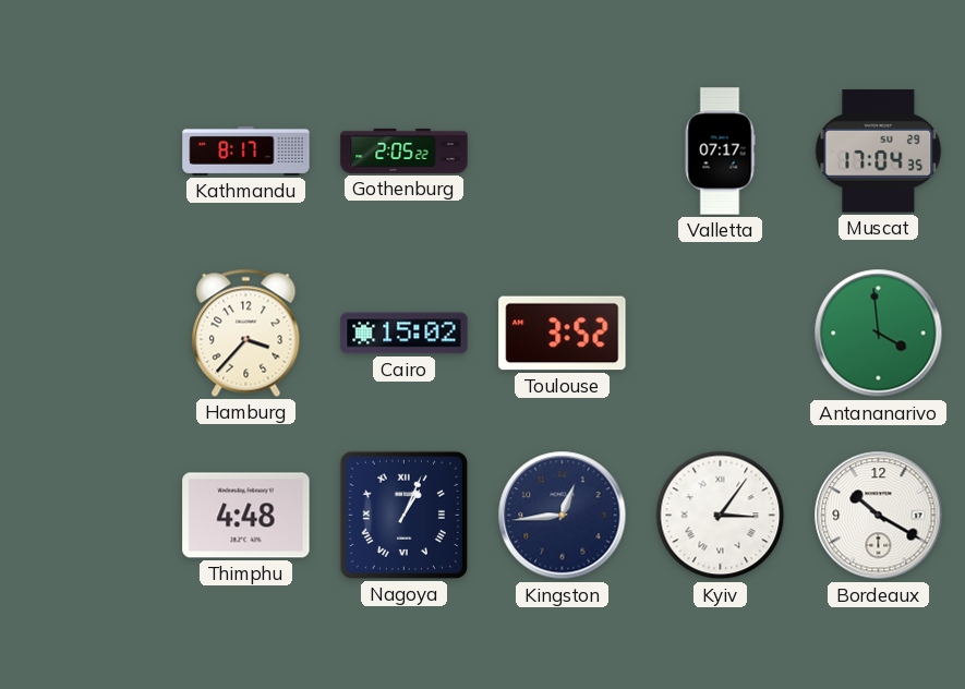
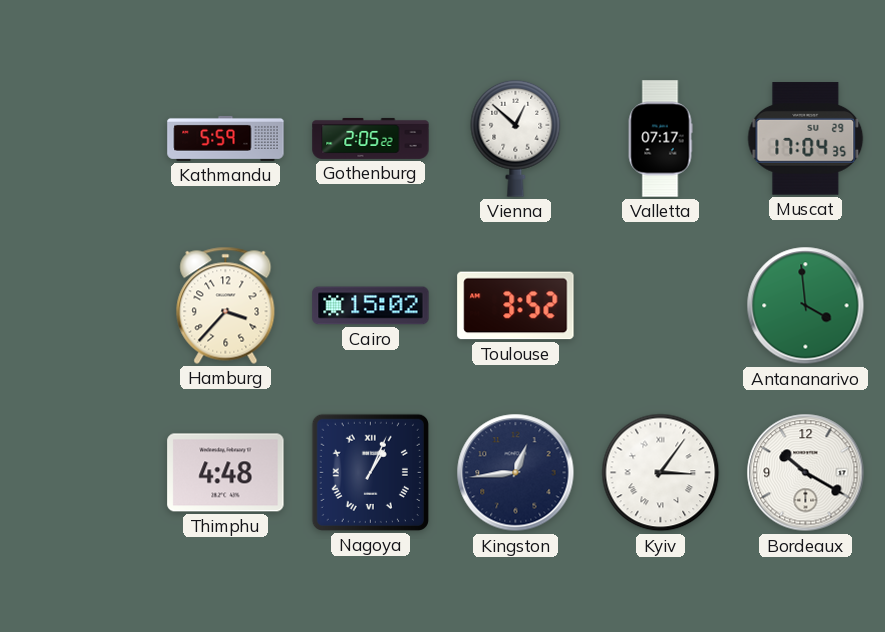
Kathmandu: 8:17 -> 5:59
Vienna: none -> 12:52
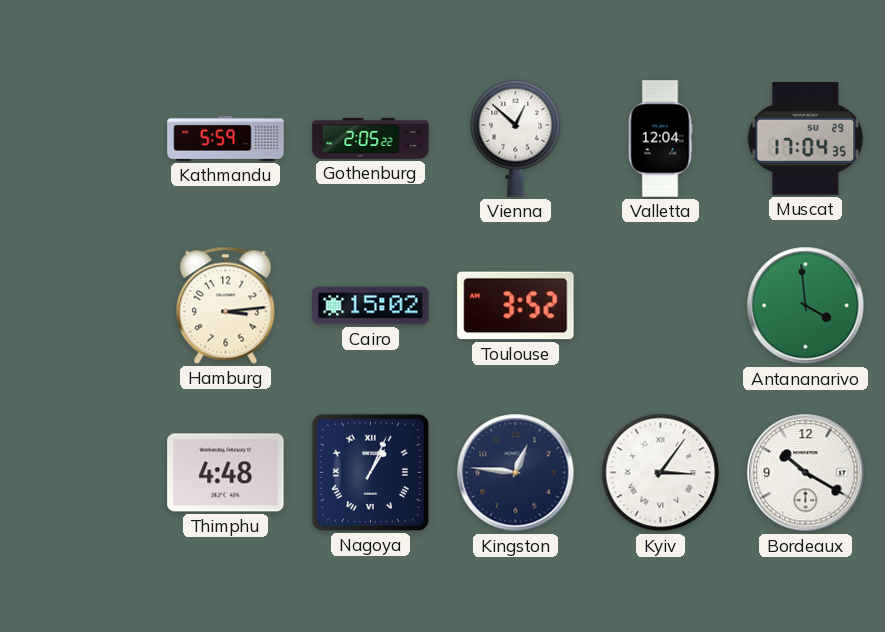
Valletta: 07:17 -> 12:04
Hamburg: 3:37 -> 3:14
Kingston: 12:44 -> 12:46
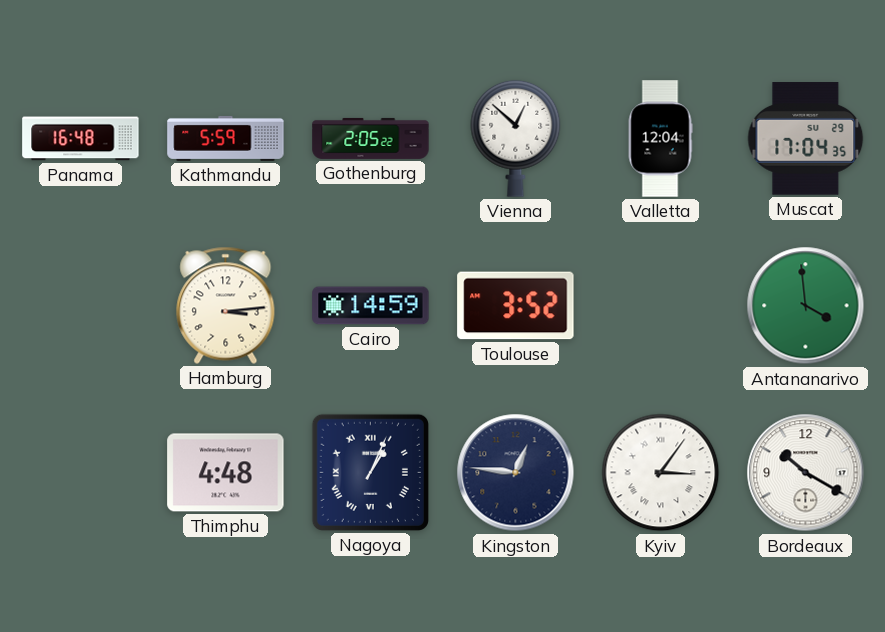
Panama: none -> 16:48
Cairo: 15:02 -> 14:59
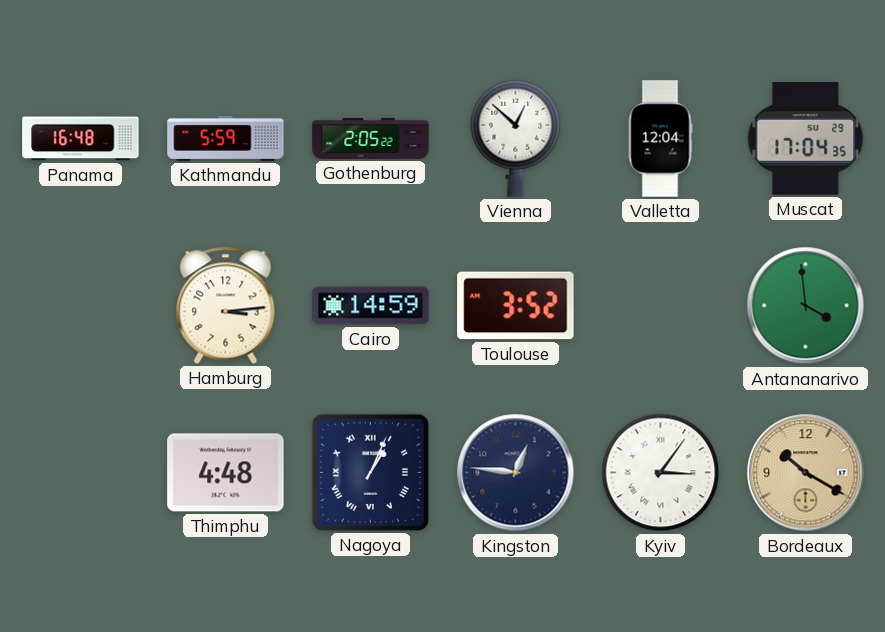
Bordeaux dial: white -> champagne
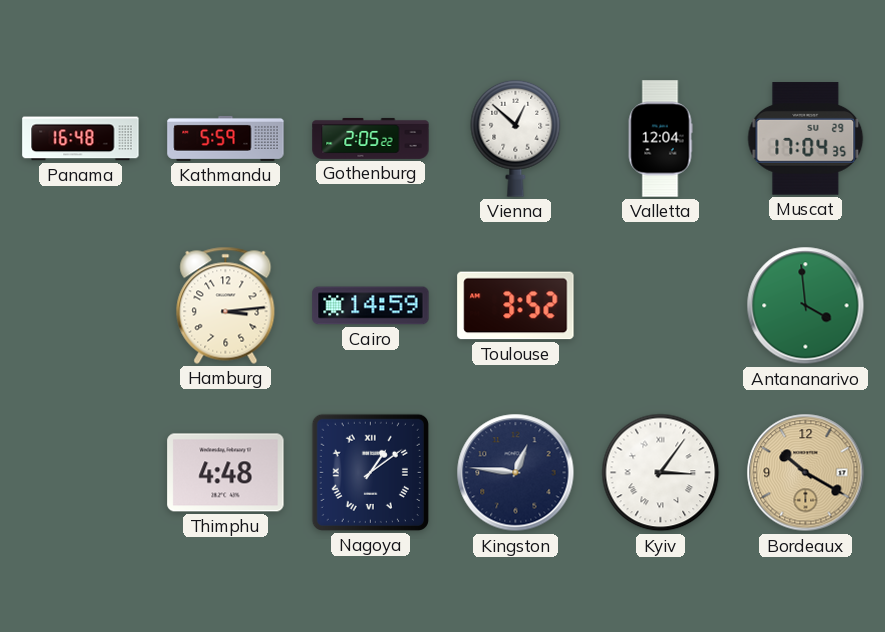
Nagoya: 1:04 -> 1:09
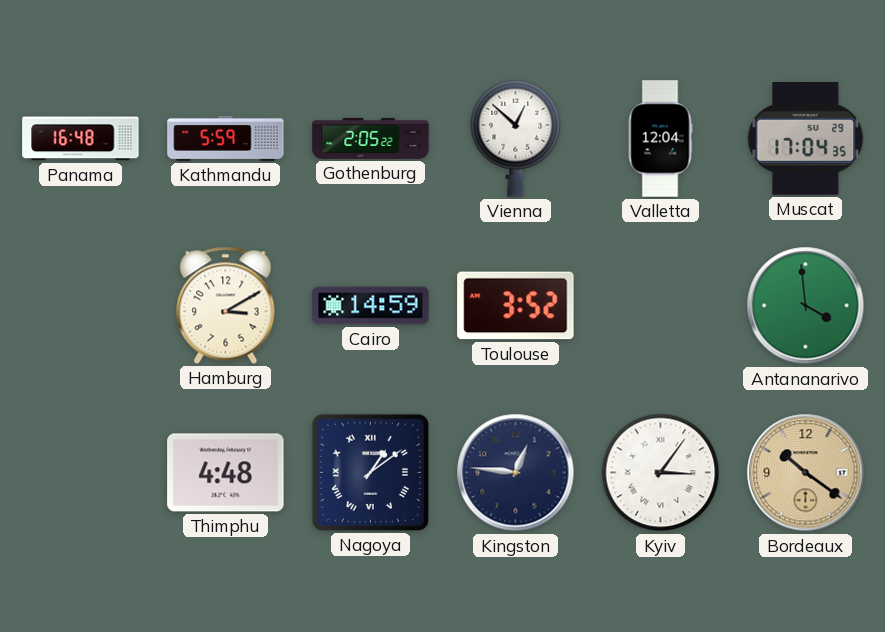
Hamburg: 3:14 -> 3:10
Bordeaux: 10:20 -> 10:21
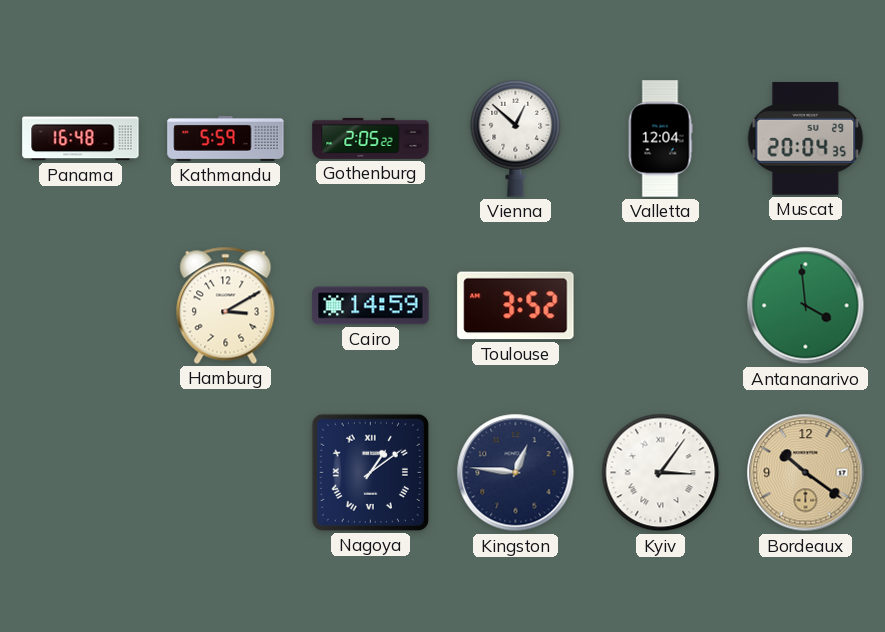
Muscat: 17:04 -> 20:04
Thimphu: 4:48 -> none
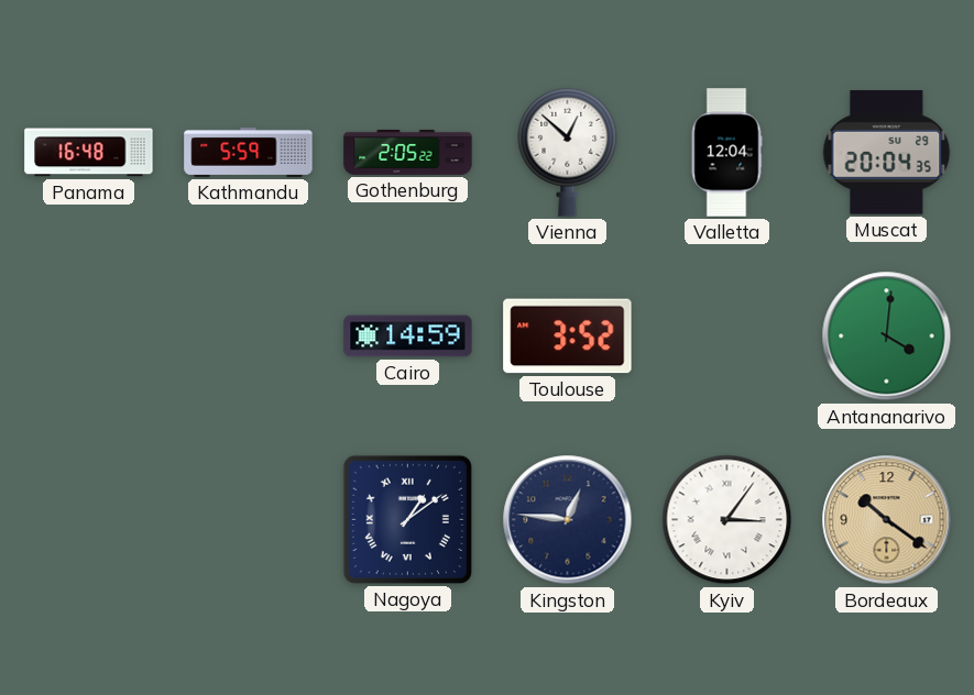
Hamburg: 3:10 -> none
Antananarivo: 3:59 -> 4:01
